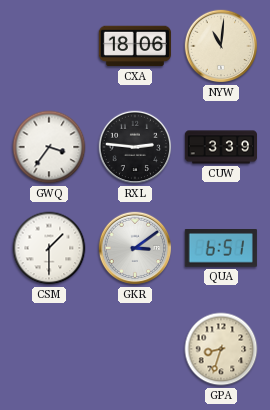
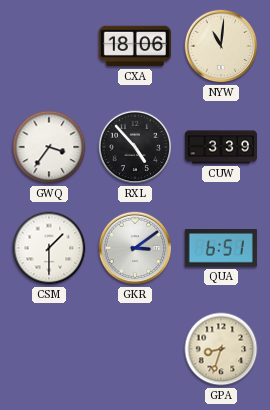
RXL: 2:46 -> 4:53
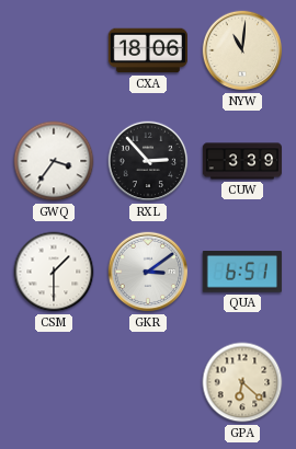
RXL: 4:53 -> 2:53
GPA: 8:33 -> 6:22
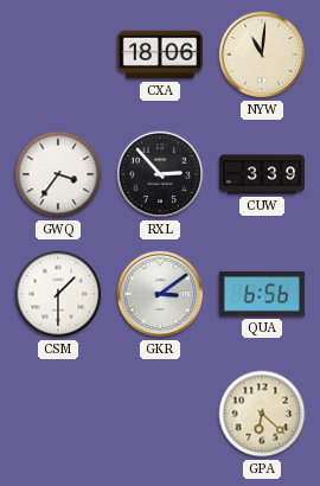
QUA: 6:51 -> 6:56
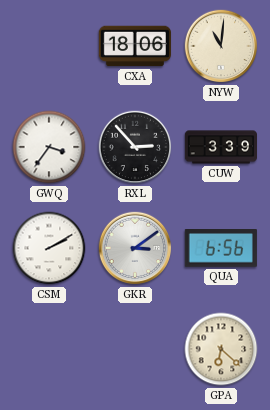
CSM: 1:30 -> 2:10
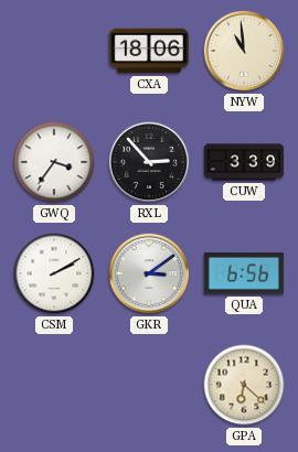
NYW: 11:01 -> 10:59
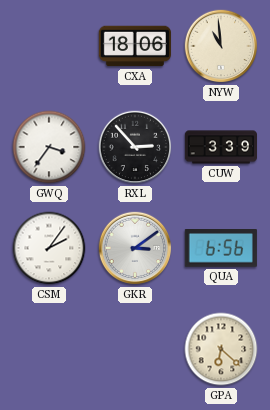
CSM: 2:10 -> 2:06
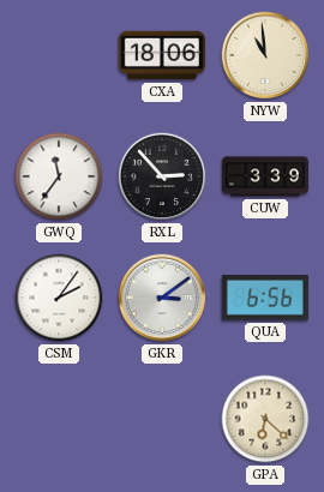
GWQ: 3:36 -> 11:36
